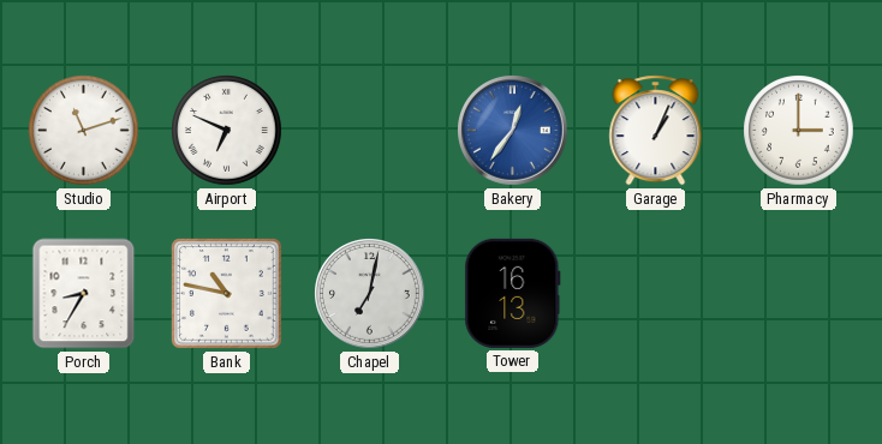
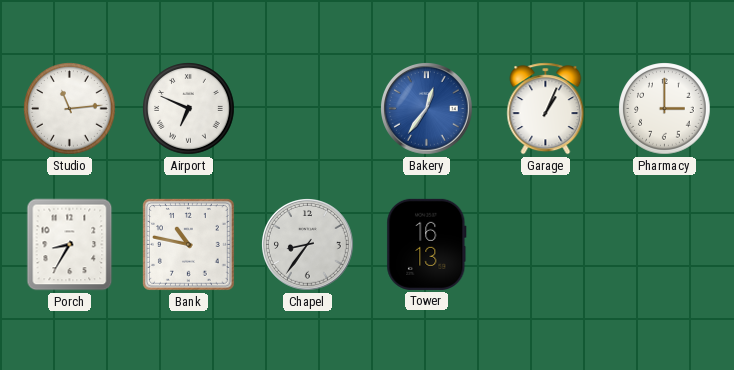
Studio: 11:12 -> 11:14
Chapel: 7:02 -> 8:36
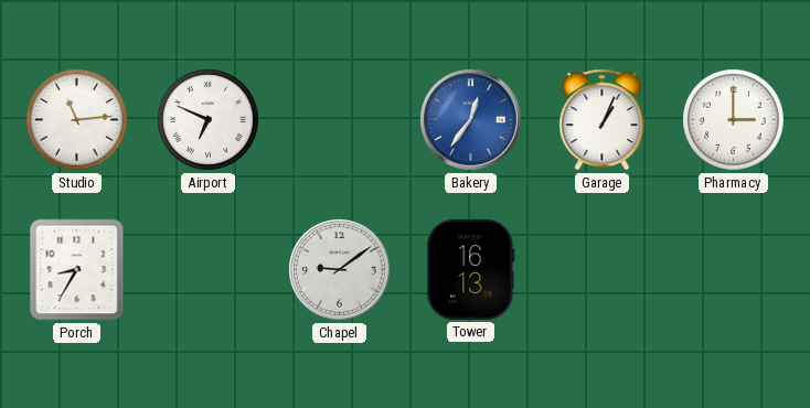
Bank: 10:47 -> none
Chapel: 8:36 -> 9:09
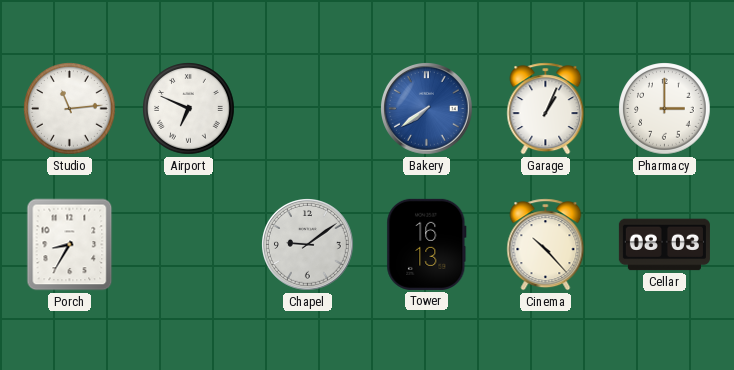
Bakery: 12:36 -> 7:39
Cinema: none -> 10:23
Cellar: none -> 08:03
